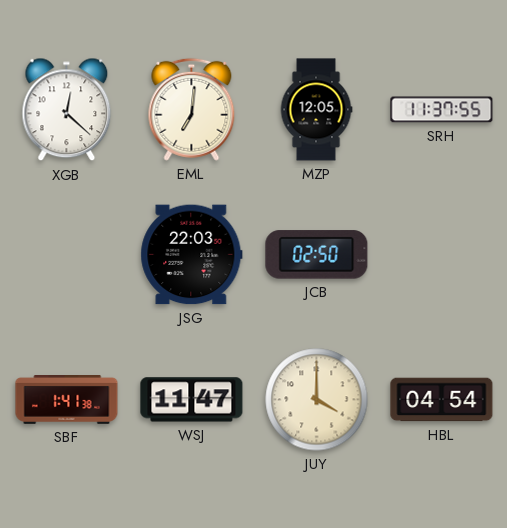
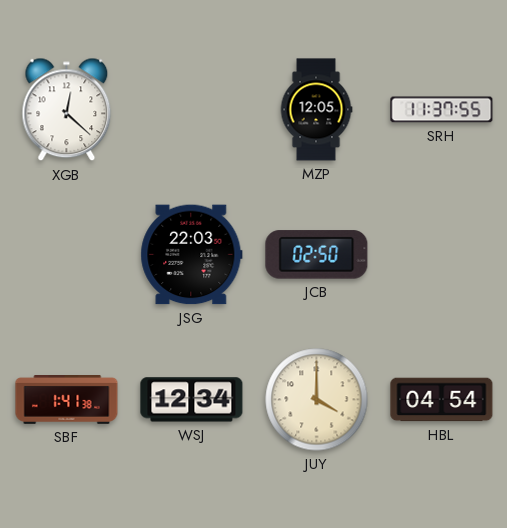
EML: 7:01 -> none
WSJ: 11:47 -> 12:34
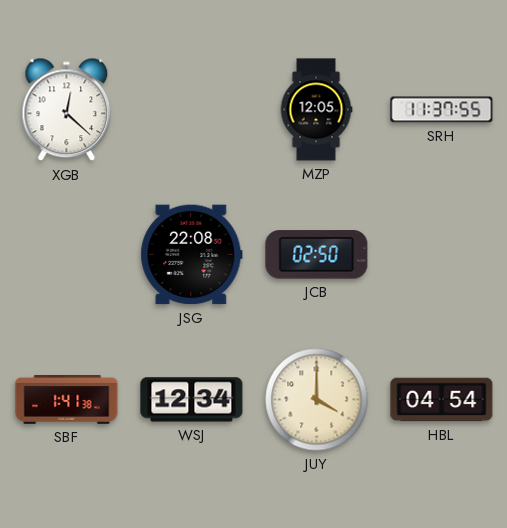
JSG: 22:03 -> 22:08
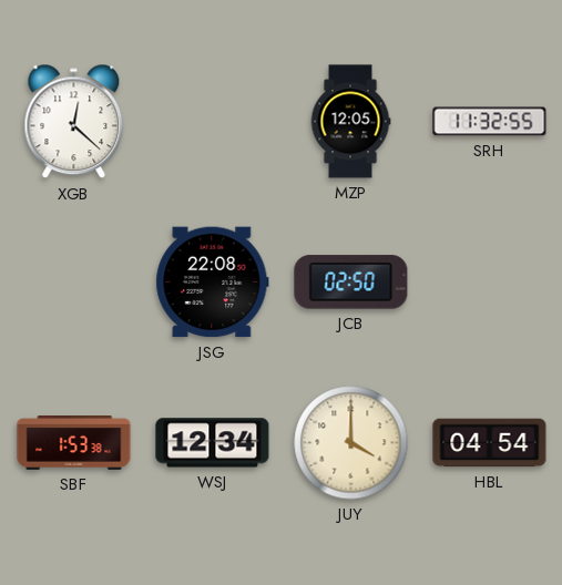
SRH: 11:37 -> 11:32
SBF: 1:41 -> 1:53
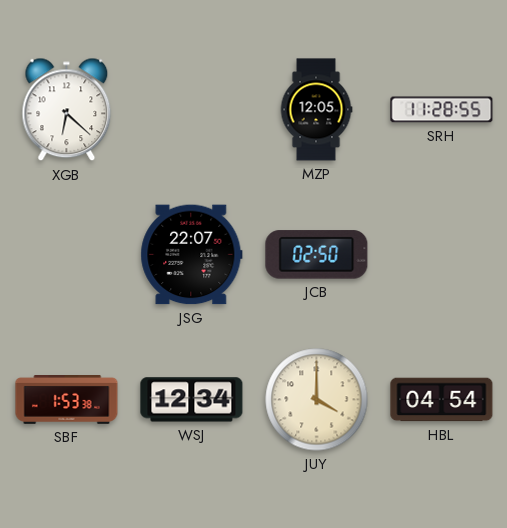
XGB: 12:22 -> 6:22
SRH: 11:32 -> 11:28
JSG: 22:08 -> 22:07
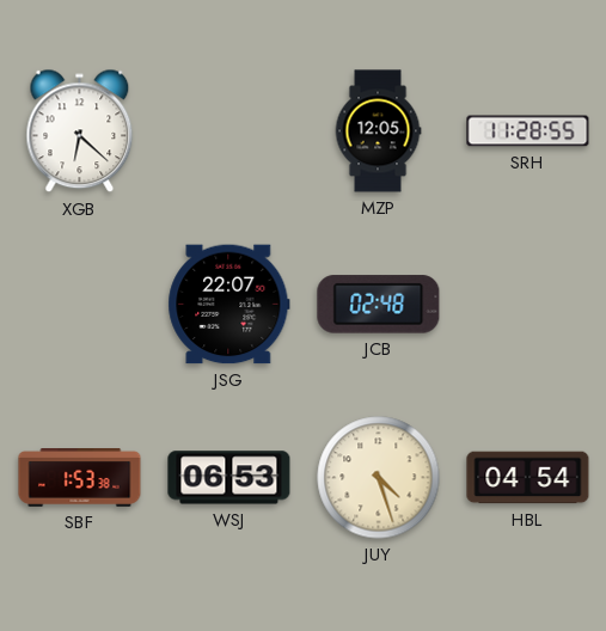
JCB: 02:50 -> 02:48
WSJ: 12:34 -> 06:53
JUY: 4:00 -> 4:27
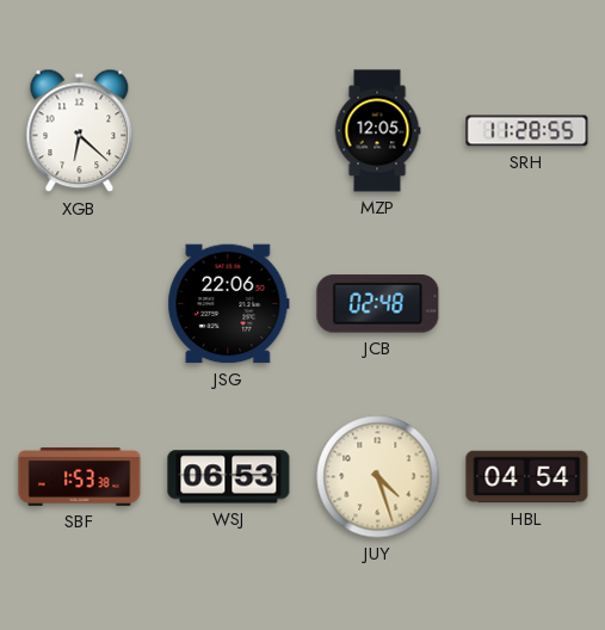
JSG: 22:07 -> 22:06
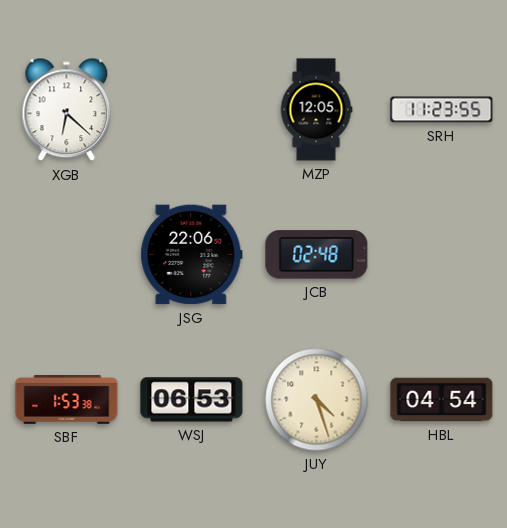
SRH: 11:28 -> 11:23
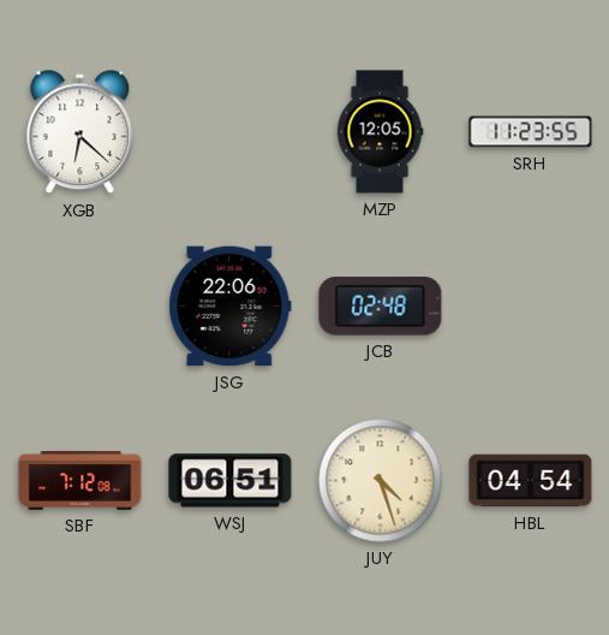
SBF: 1:53 -> 7:12
WSJ: 06:53 -> 06:51
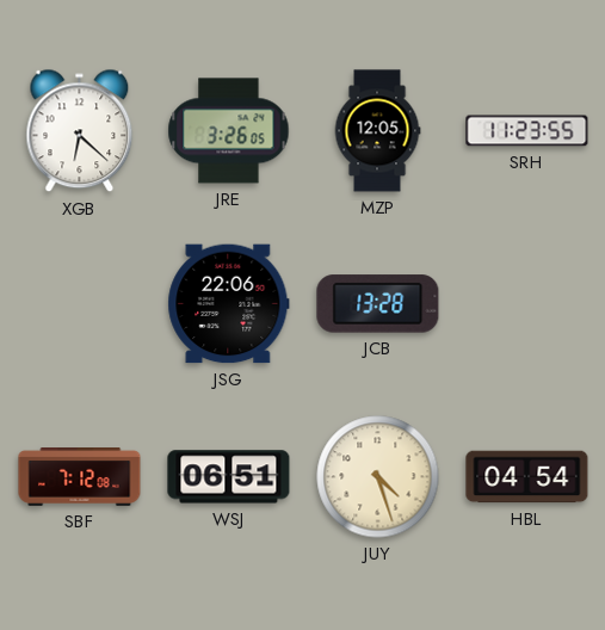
JRE: none -> 3:26
JCB: 02:48 -> 13:28
